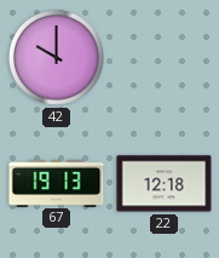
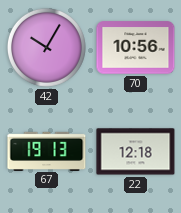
42: 10:00 -> 10:05
70: none -> 10:56
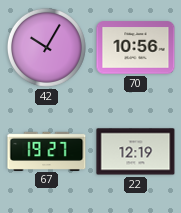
67: 19:13 -> 19:27
22: 12:18 -> 12:19
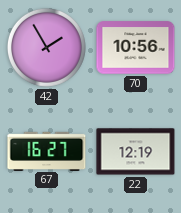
42: 10:05 -> 1:55
67: 19:27 -> 16:27
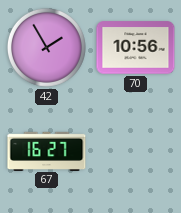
22: 12:19 -> none
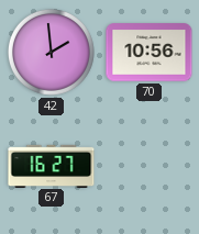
42: 1:55 -> 1:59
